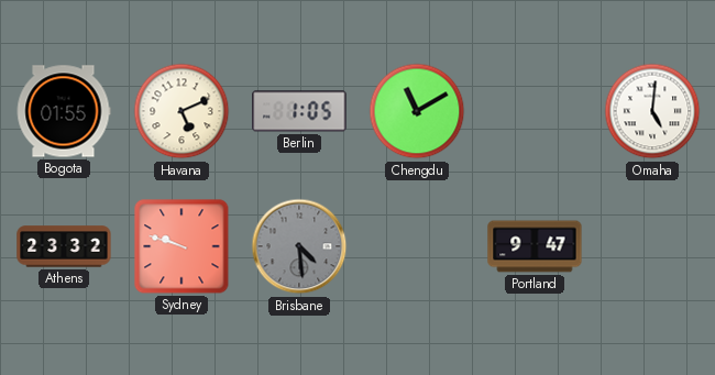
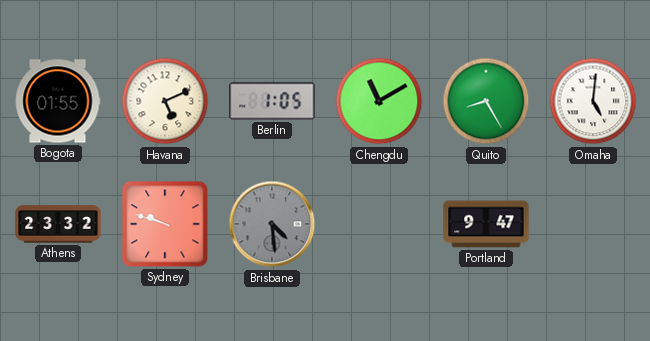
Quito: none -> 8:25
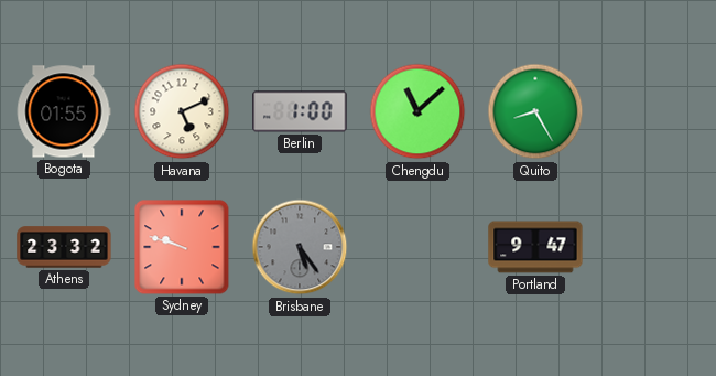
Berlin: 1:05 -> 1:00
Chengdu: 11:10 -> 11:08
Omaha: 5:01 -> none
Brisbane: 4:29 -> 5:24
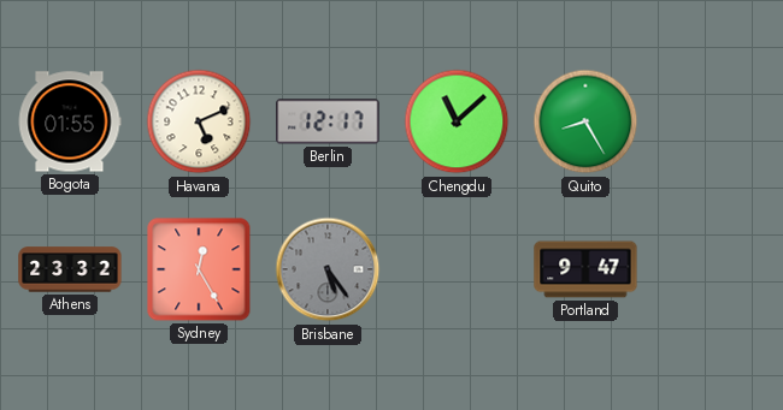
Berlin: 1:00 -> 12:17
Sydney: 9:48 -> 12:25
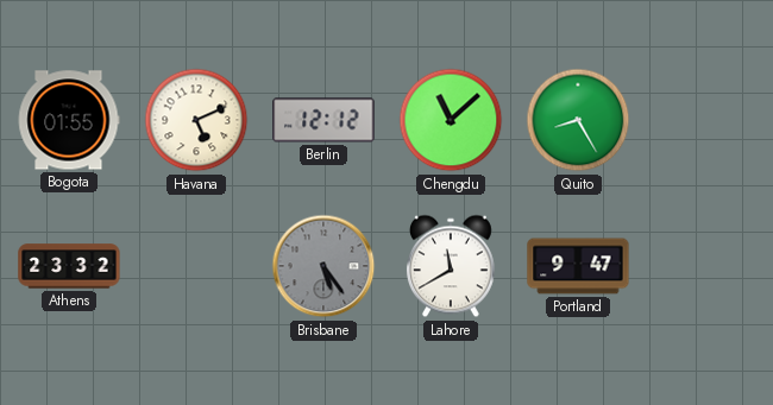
Berlin: 12:17 -> 12:12
Sydney: 12:25 -> none
Lahore: none -> 11:40
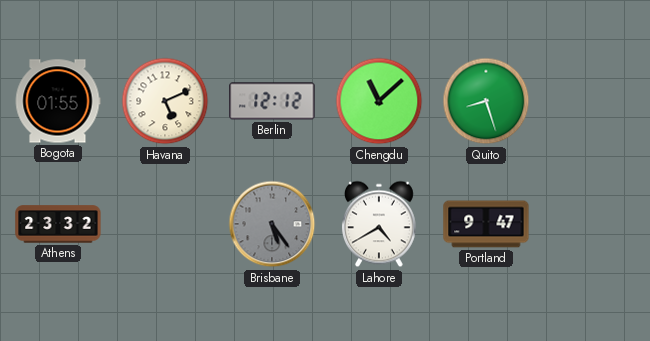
Quito: 8:25 -> 8:27
Lahore: 11:40 -> 4:40
